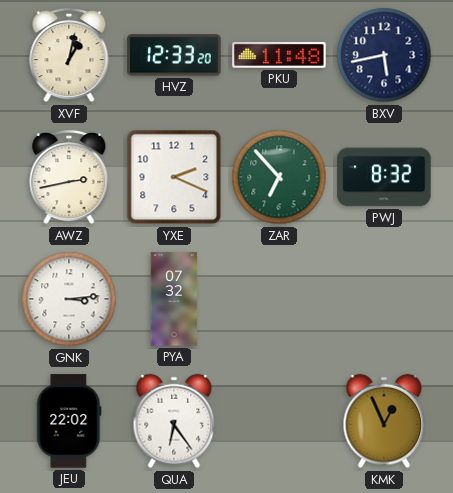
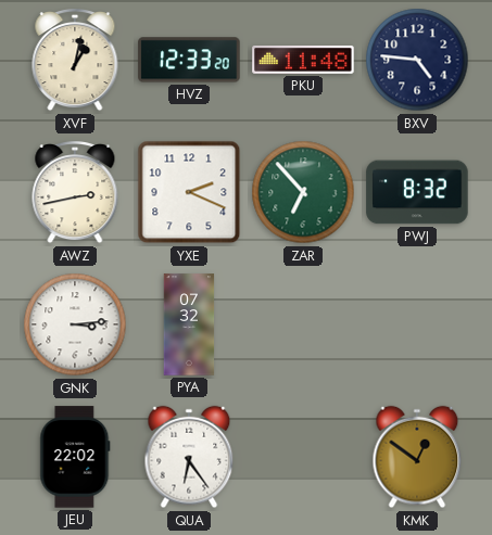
BXV: 5:43 -> 4:46
KMK: 12:56 -> 12:51
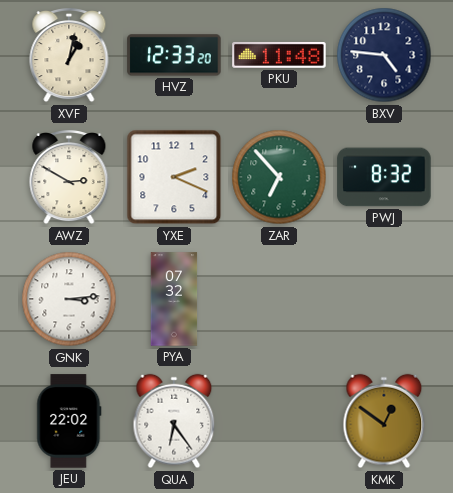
AWZ: 2:43 -> 2:50
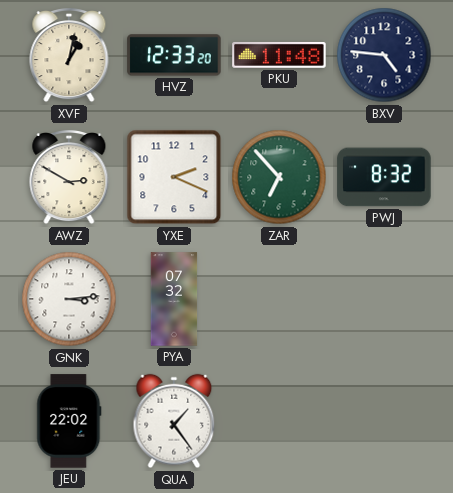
QUA: 6:24 -> 1:24
KMK: 12:51 -> none
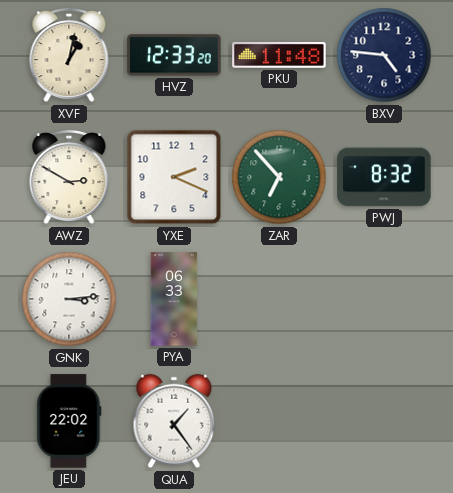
PYA: 07:32 -> 06:33
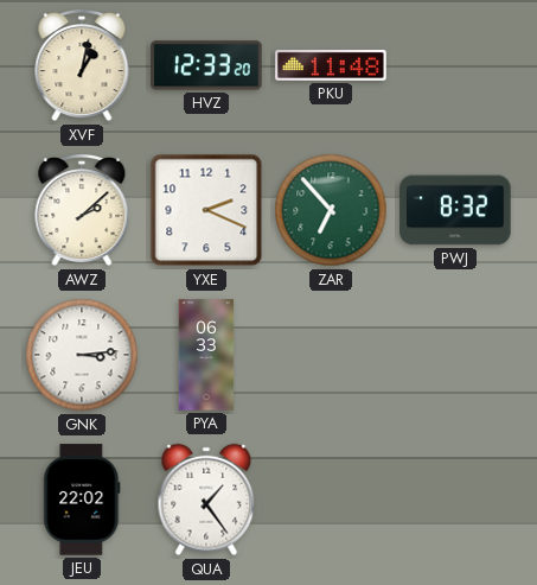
BXV: 4:46 -> none
AWZ: 2:50 -> 2:08
